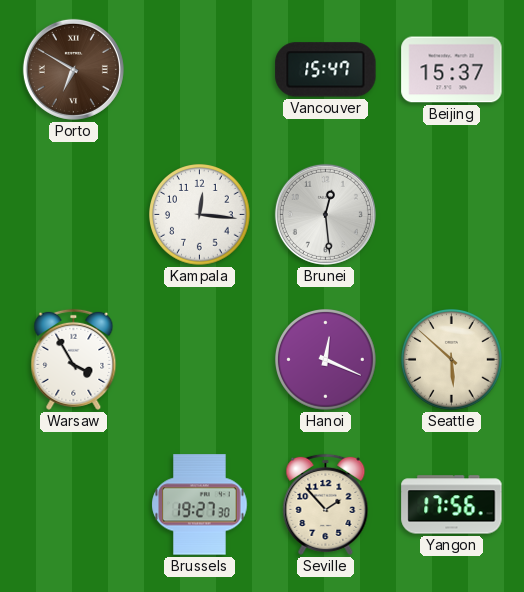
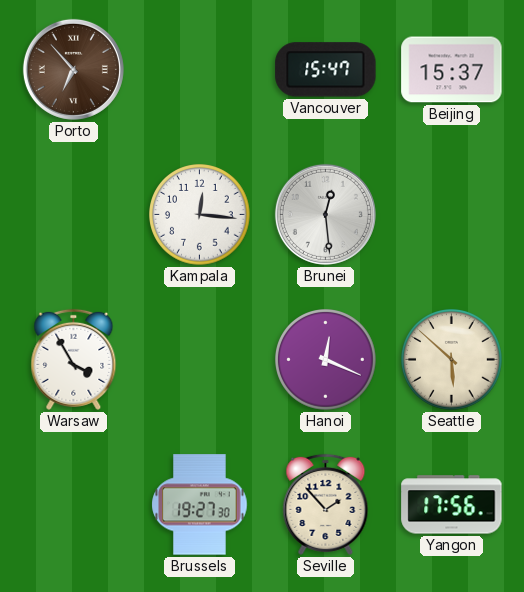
Porto: 6:50 -> 6:53
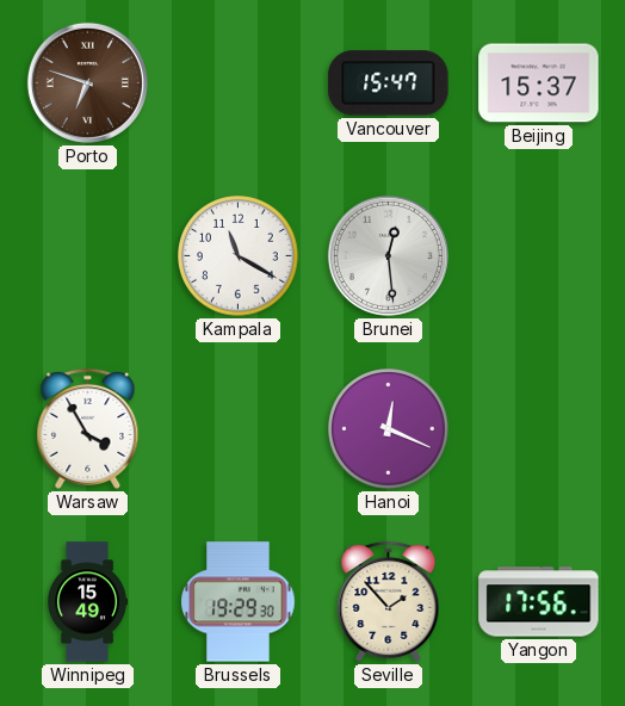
Porto: 6:53 -> 6:48
Kampala: 12:16 -> 11:20
Seattle: 5:52 -> none
Winnipeg: none -> 15:49
Brussels: 19:27 -> 19:29
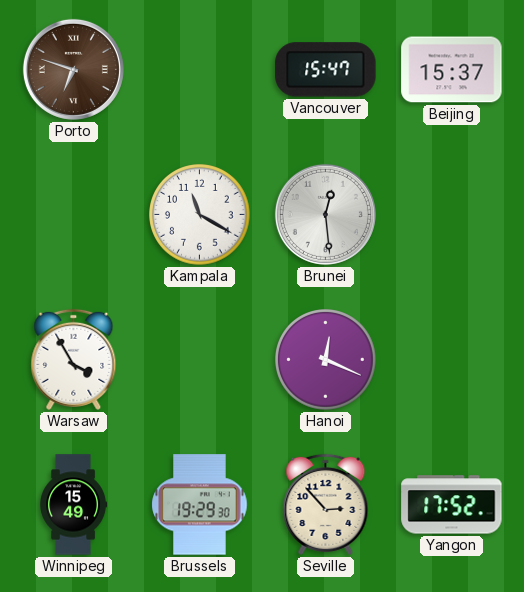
Seville: 1:53 -> 2:53
Yangon: 17:56 -> 17:52
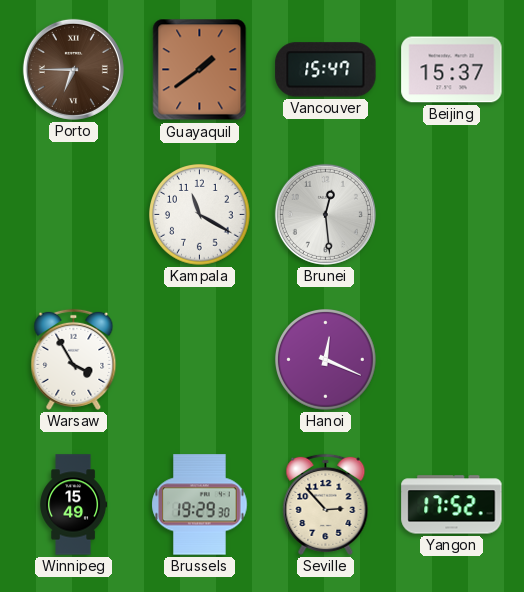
Porto: 6:48 -> 6:45
Guayaquil: none -> 1:39
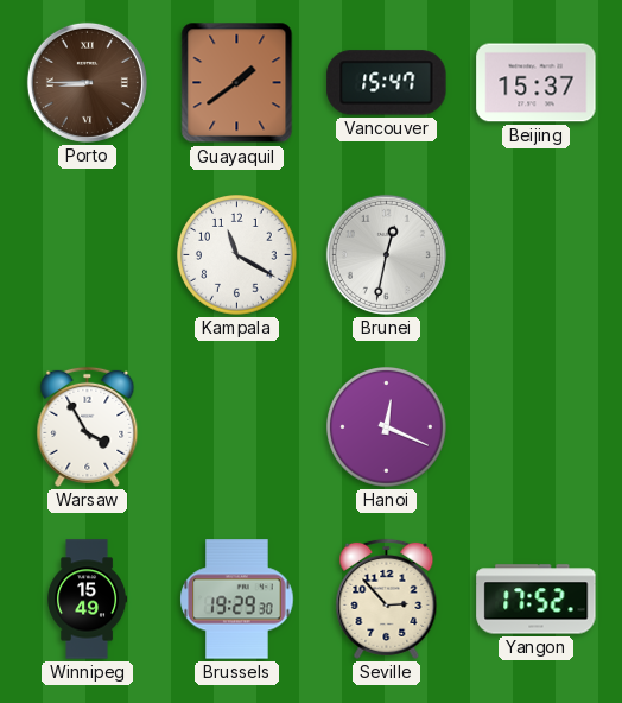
Porto: 6:45 -> 8:45
Brunei: 12:29 -> 12:32
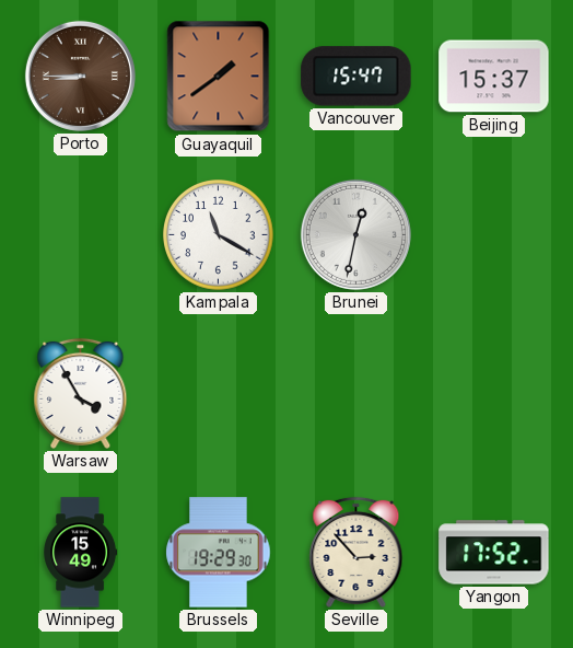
Hanoi: 12:19 -> none
